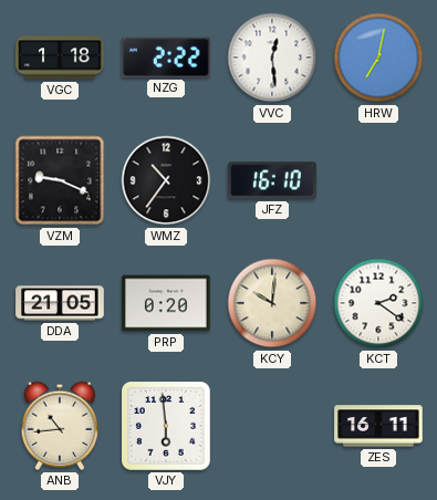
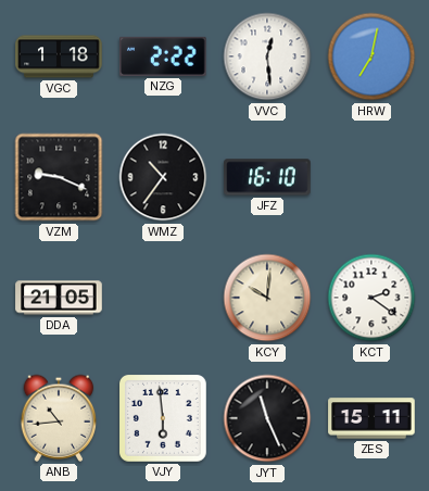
PRP: 0:20 -> none
JYT: none -> 11:26
ZES: 16:11 -> 15:11
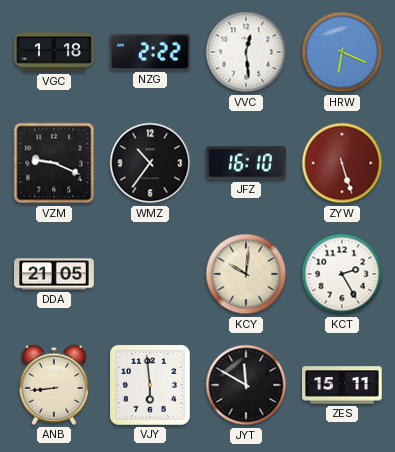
HRW: 7:02 -> 6:19
ZYW: none -> 5:27
KCT: 2:21 -> 2:25
ANB: 10:44 -> 8:44
JYT: 11:26 -> 11:50
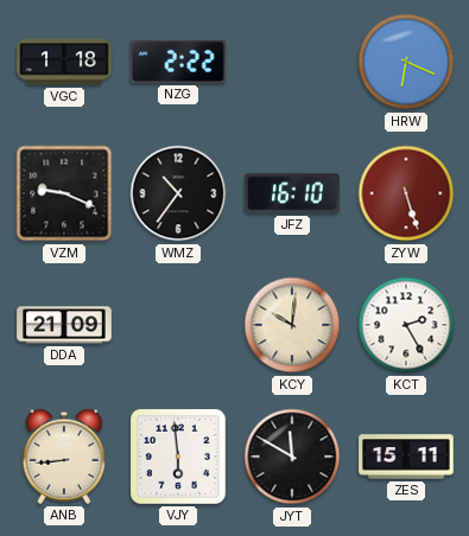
VVC: 12:29 -> none
DDA: 21:05 -> 21:09
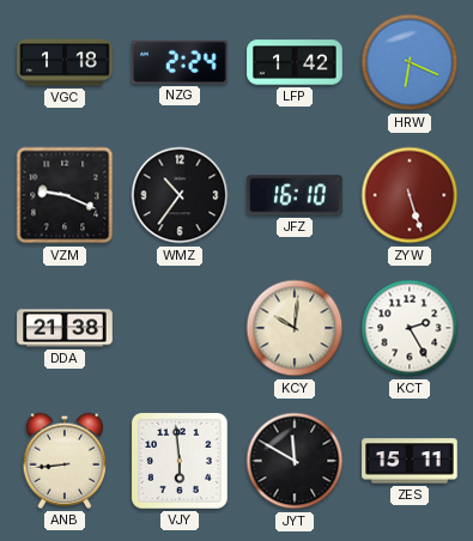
NZG: 2:22 -> 2:24
LFP: none -> 1:42
DDA: 21:09 -> 21:38
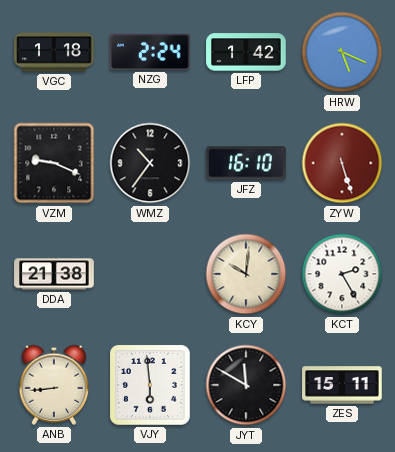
HRW: 6:19 -> 5:19
